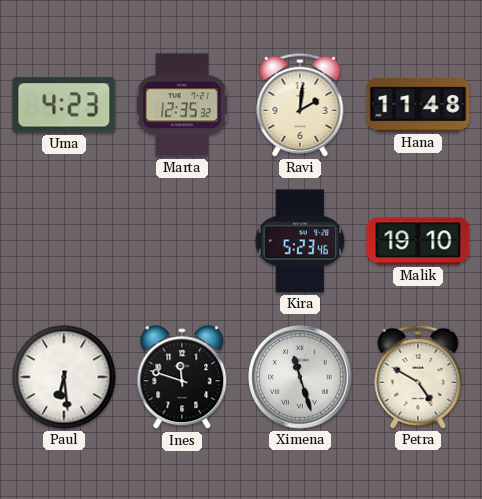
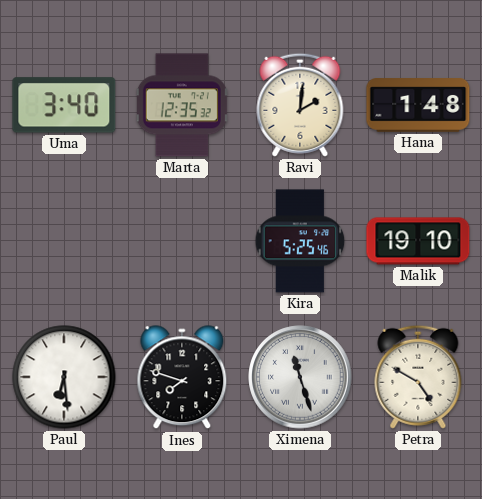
Uma: 4:23 -> 3:40
Hana: 11:48 -> 1:48
Kira: 5:23 -> 5:25
Ines: 11:48 -> 7:48
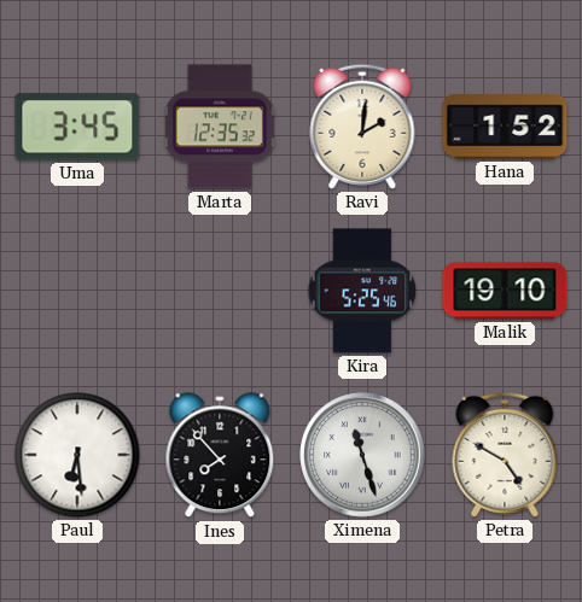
Uma: 3:40 -> 3:45
Hana: 1:48 -> 1:52
Ines: 7:48 -> 7:53
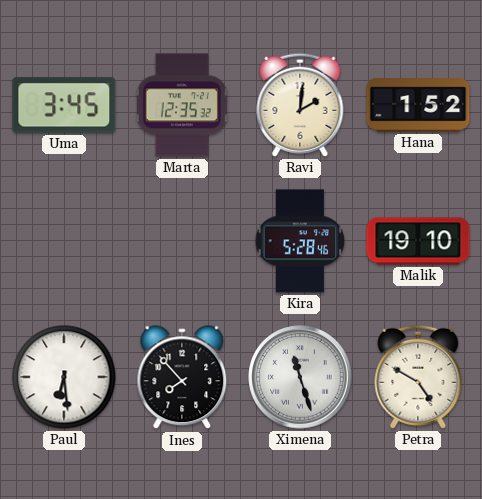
Kira: 5:25 -> 5:28
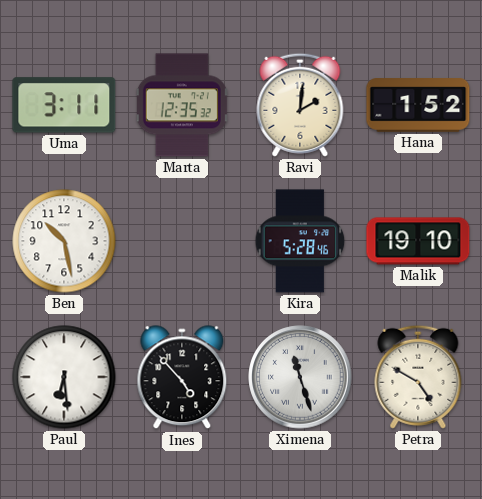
Uma: 3:45 -> 3:11
Ben: none -> 10:28
Ines: 7:53 -> 4:53
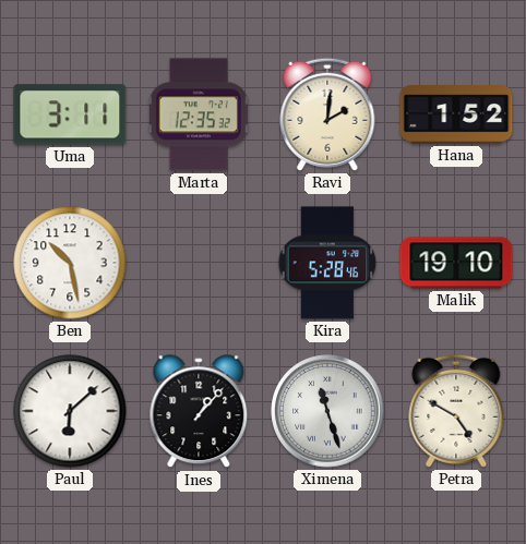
Paul: 6:29 -> 6:08
Ines: 4:53 -> 1:07
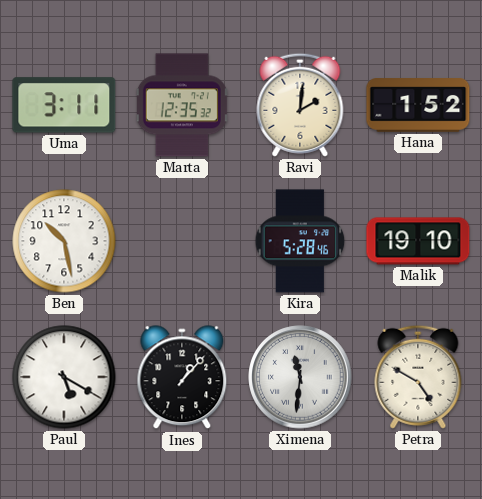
Paul: 6:08 -> 5:20
Ximena: 11:27 -> 11:31
